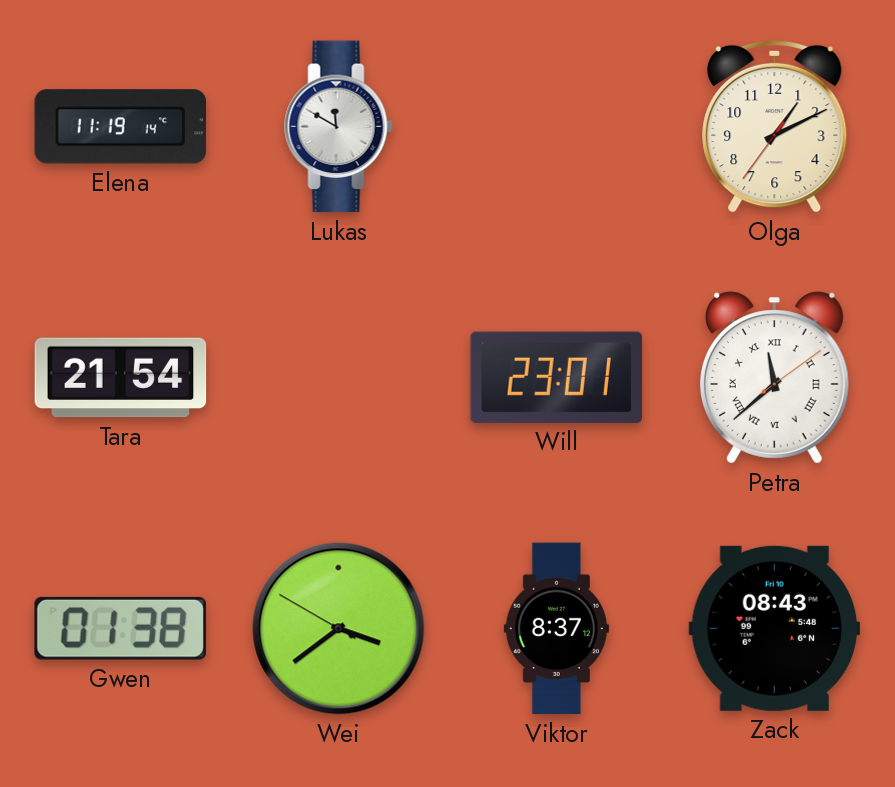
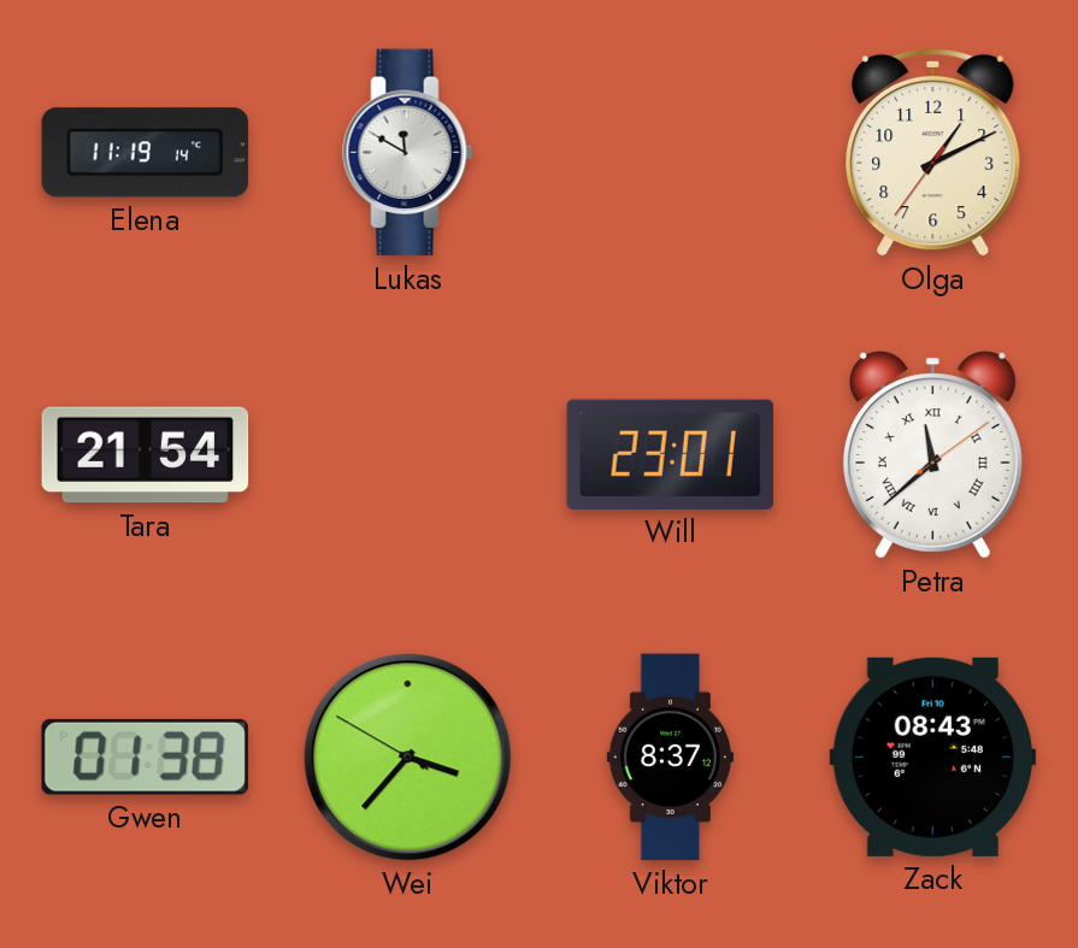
Wei: 3:38 -> 3:36
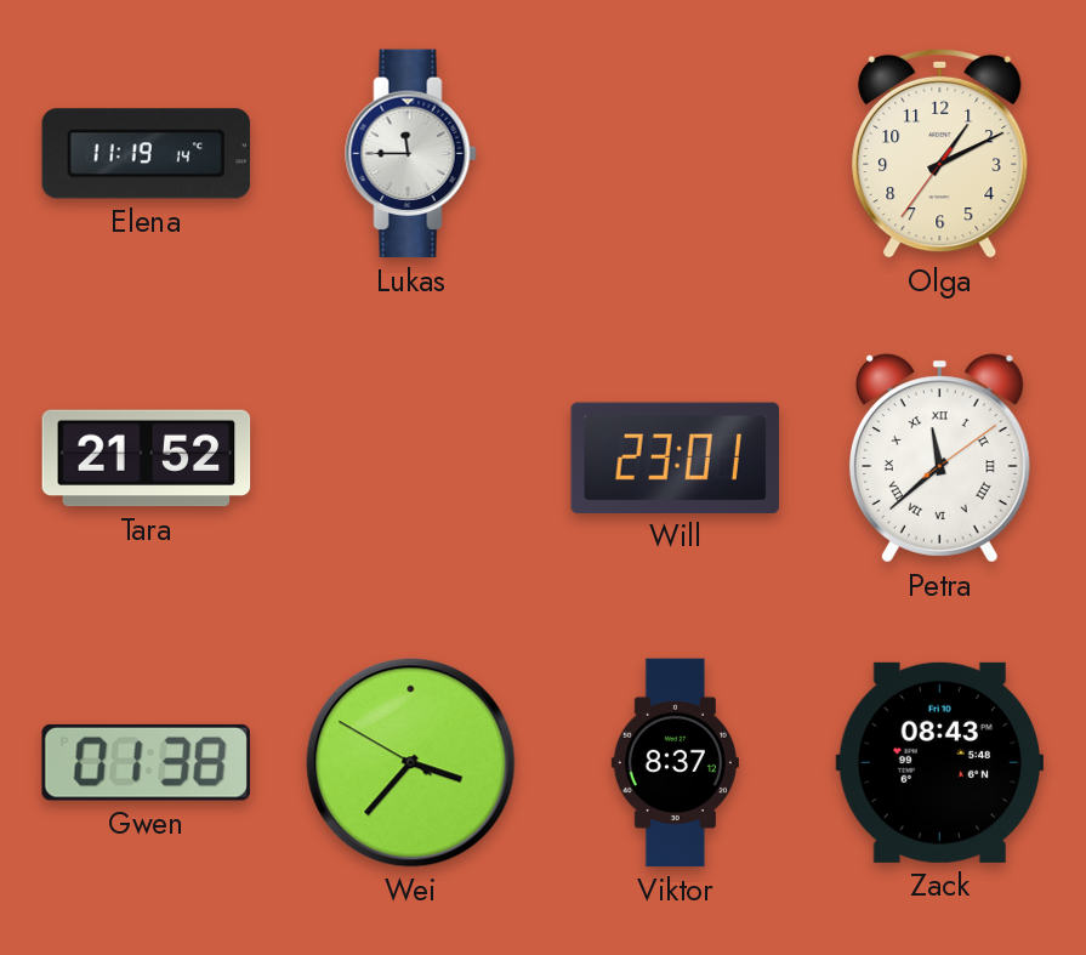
Lukas: 11:50 -> 11:45
Tara: 21:54 -> 21:52
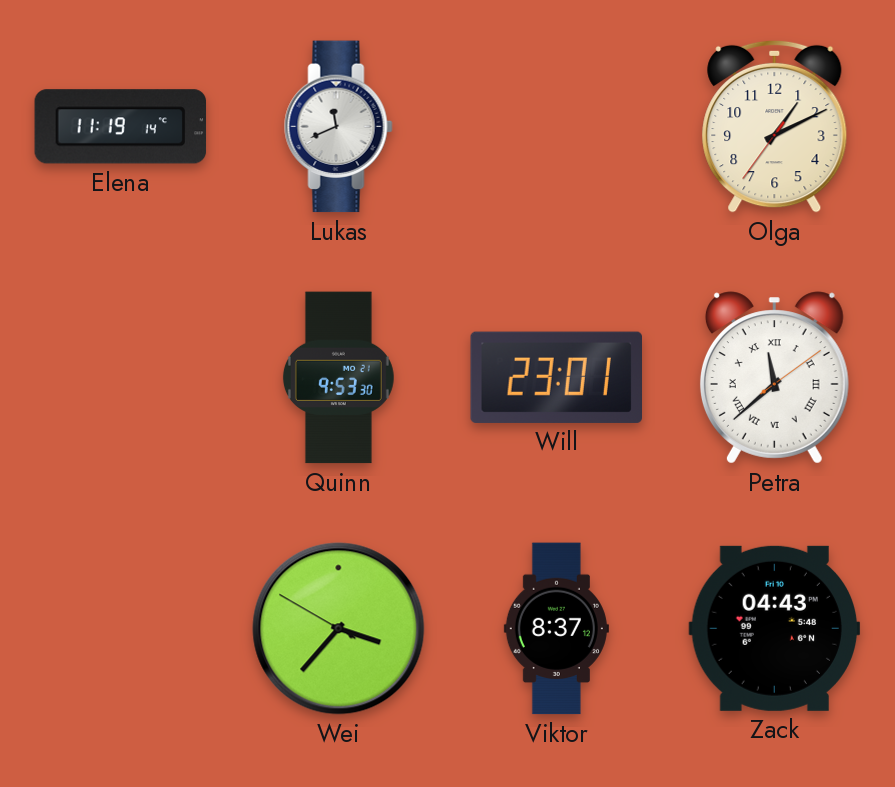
Lukas: 11:45 -> 11:41
Tara: 21:52 -> none
Quinn: none -> 9:53
Gwen: 01:38 -> none
Zack: 08:43 -> 04:43
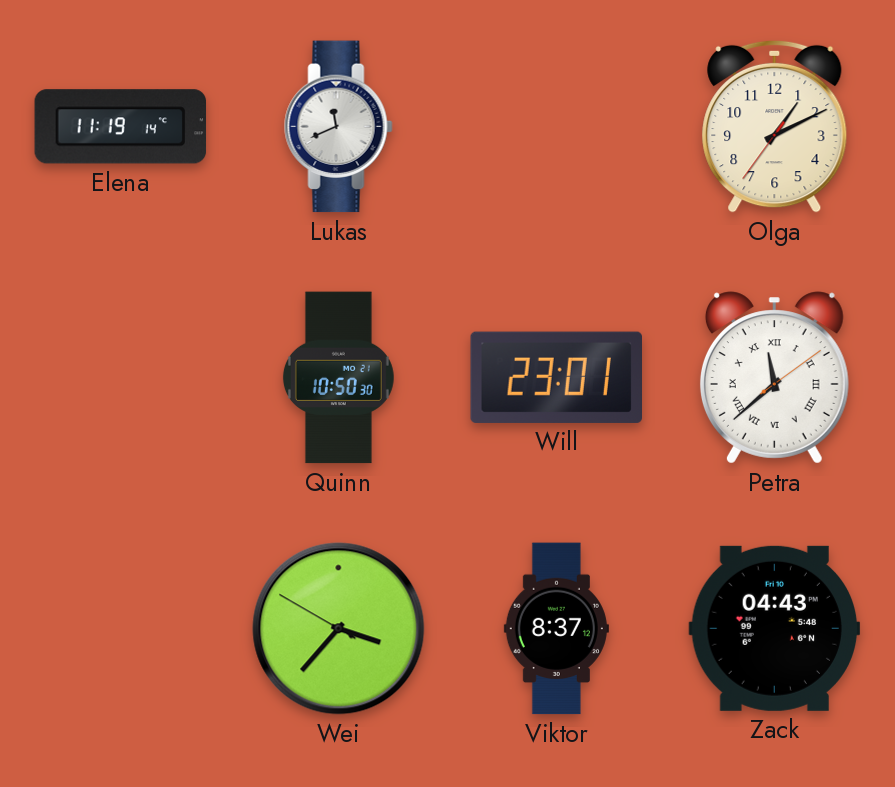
Quinn: 9:53 -> 10:50
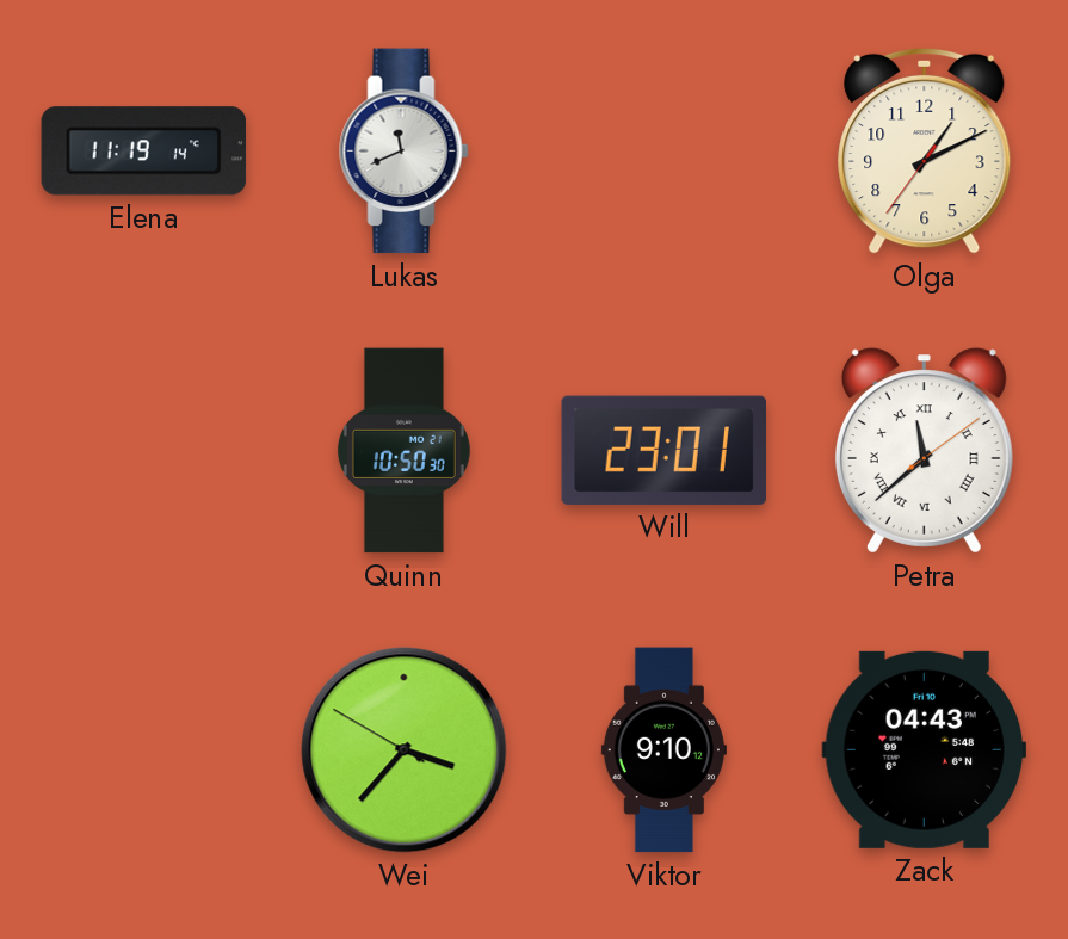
Viktor: 8:37 -> 9:10
